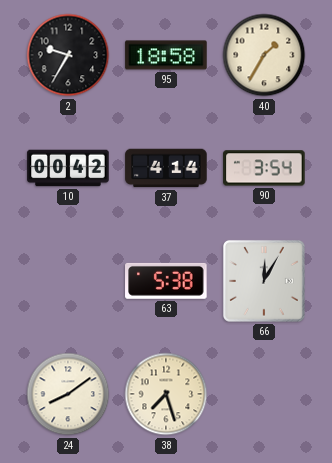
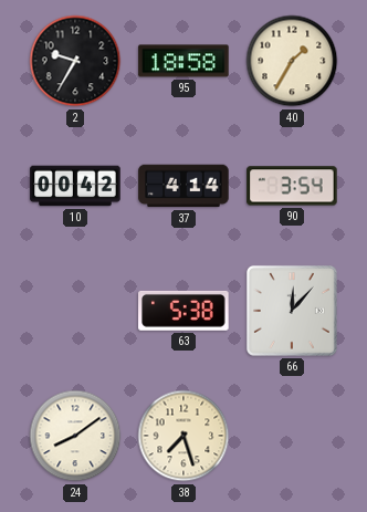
66: 12:05 -> 12:07
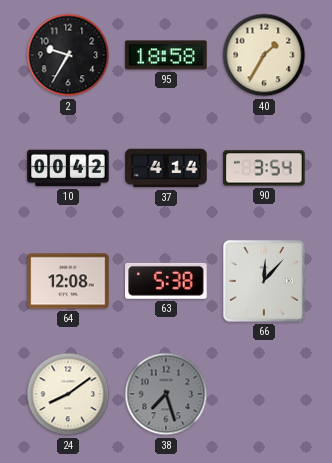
64: none -> 12:08
38 dial: cream -> grey
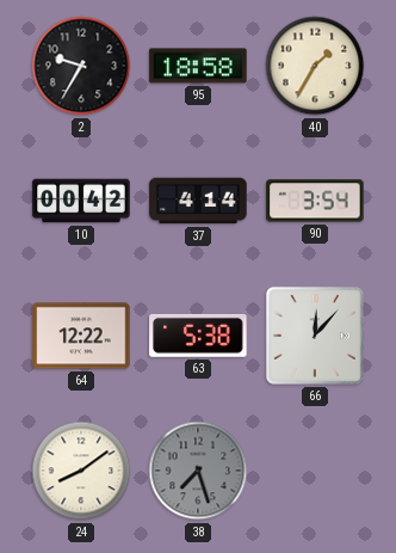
64: 12:08 -> 12:22
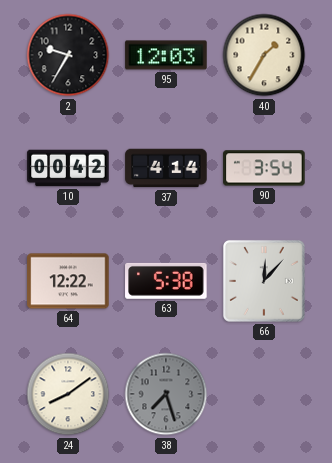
95: 18:58 -> 12:03
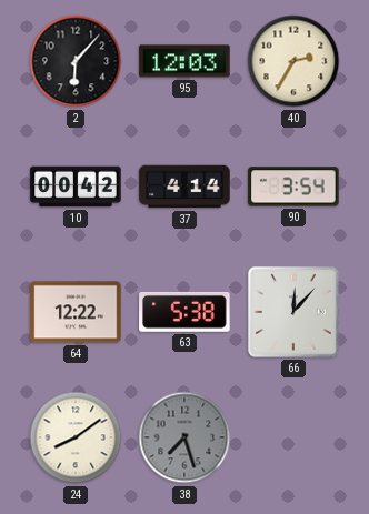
2: 9:35 -> 6:07
40: 1:35 -> 2:35
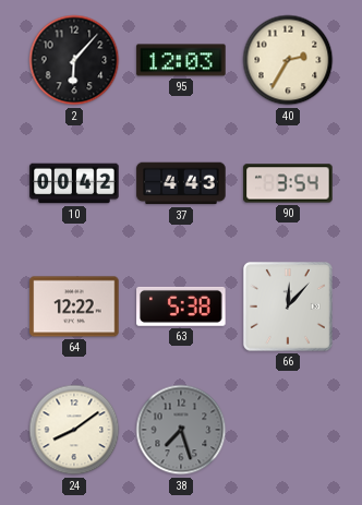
37: 4:14 -> 4:43
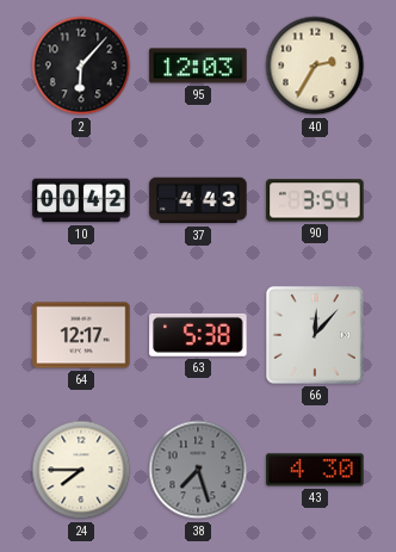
64: 12:22 -> 12:17
24: 8:09 -> 7:45
43: none -> 4:30
